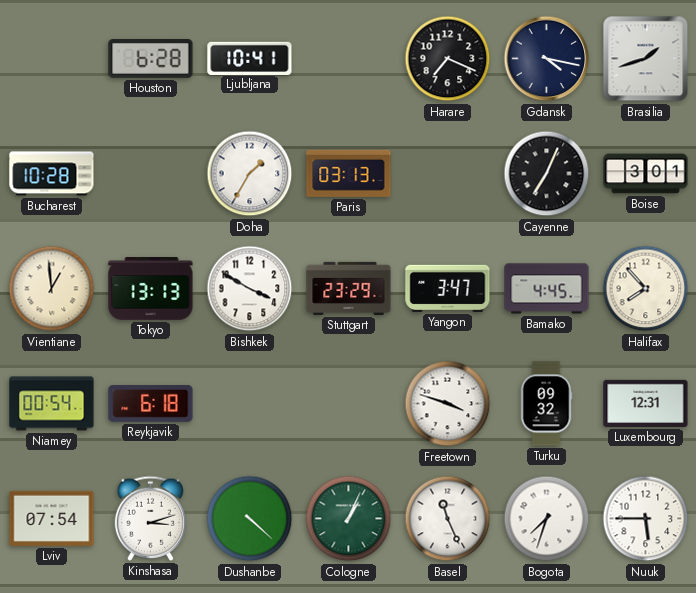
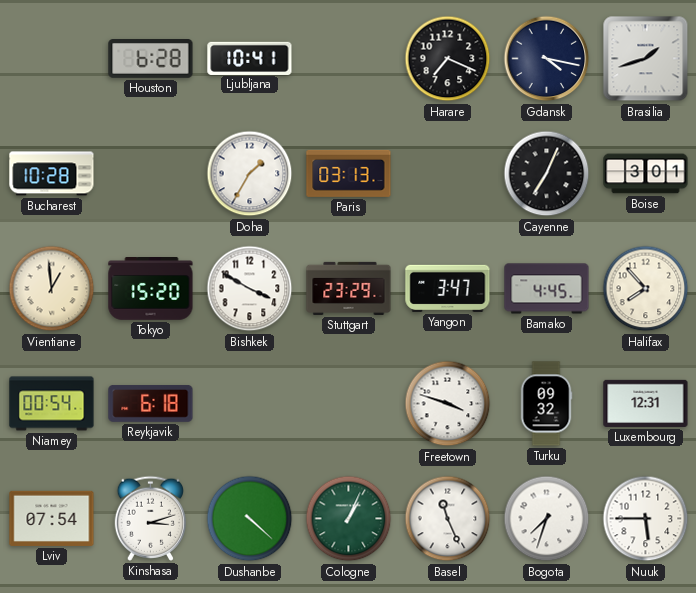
Tokyo: 13:13 -> 15:20
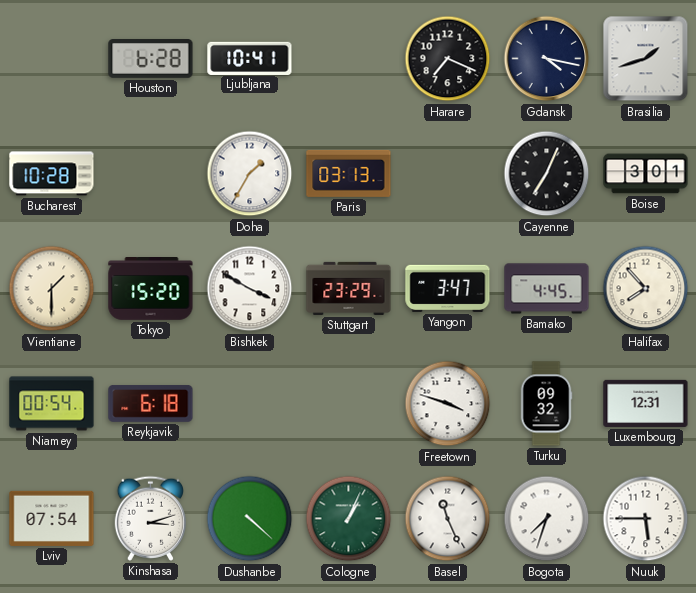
Vientiane: 12:59 -> 1:30
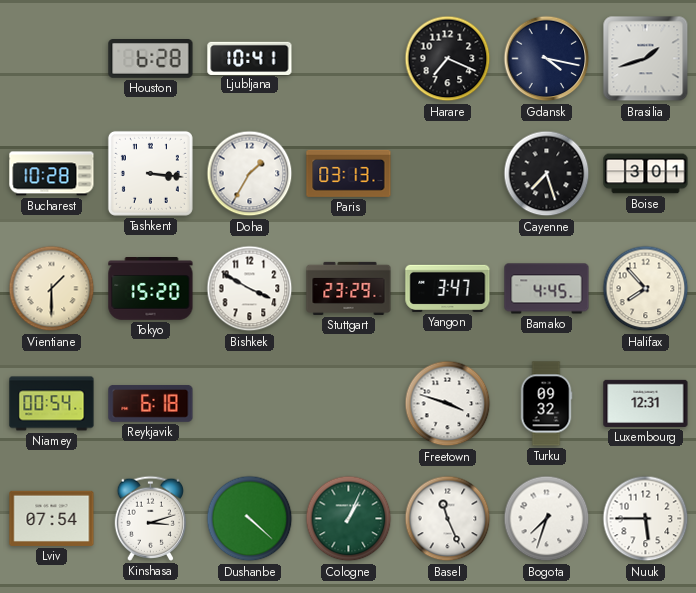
Tashkent: none -> 3:16
Cayenne: 7:04 -> 7:27
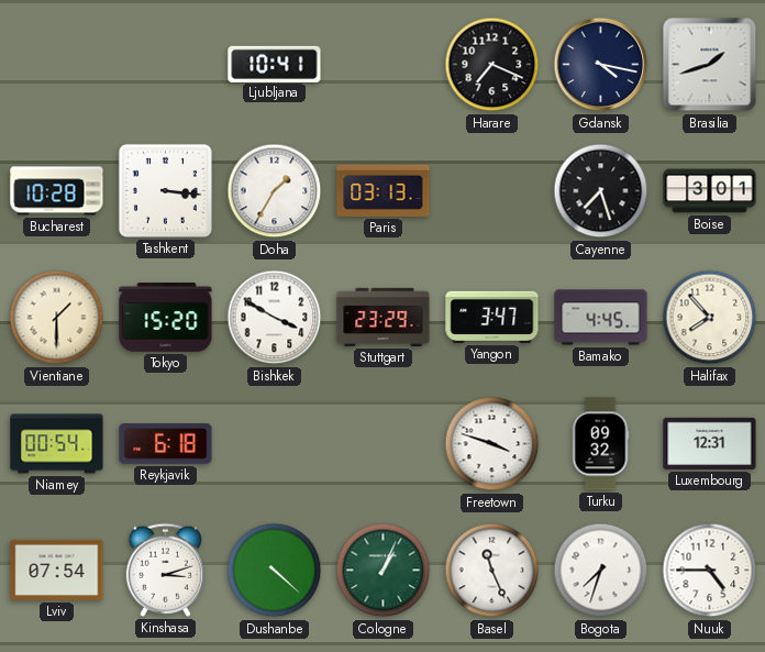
Houston: 6:28 -> none
Nuuk: 5:45 -> 4:45
